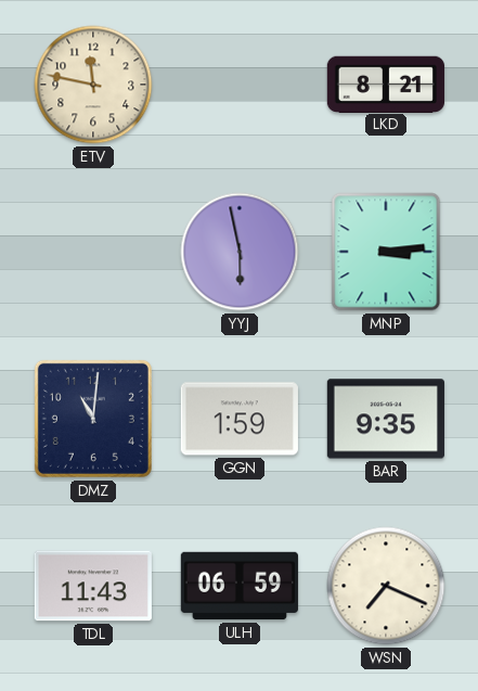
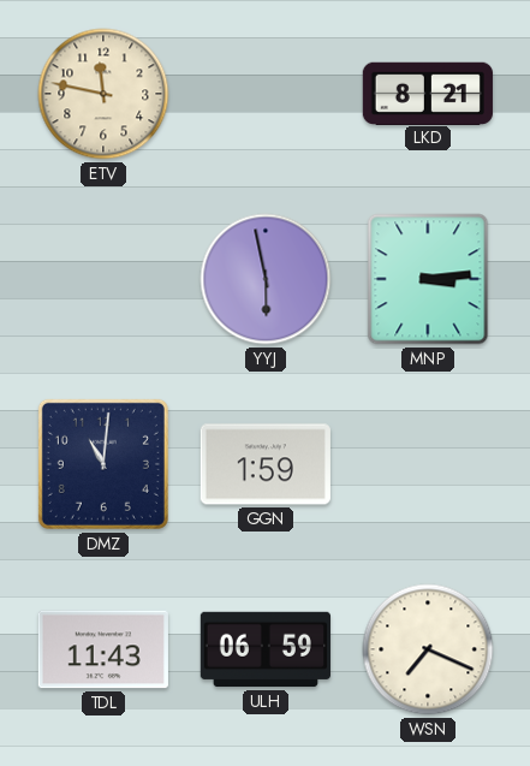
BAR: 9:35 -> none
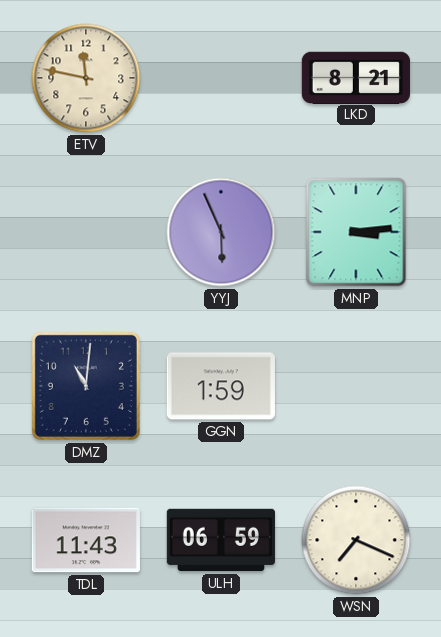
YYJ: 5:58 -> 5:56
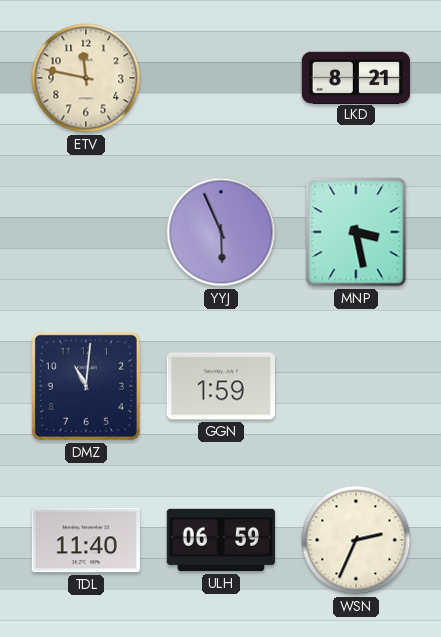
MNP: 3:14 -> 3:28
TDL: 11:43 -> 11:40
WSN: 7:19 -> 2:34
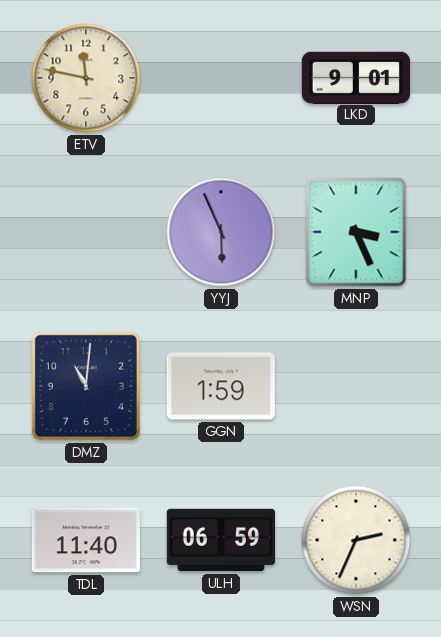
LKD: 8:21 -> 9:01
MNP: 3:28 -> 3:26
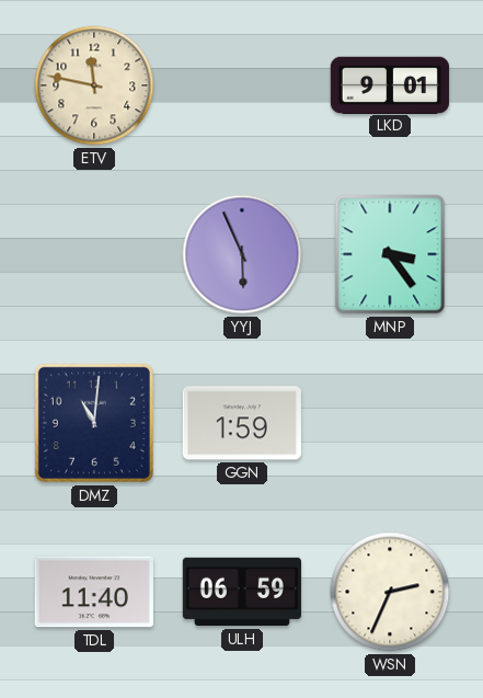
MNP: 3:26 -> 3:24
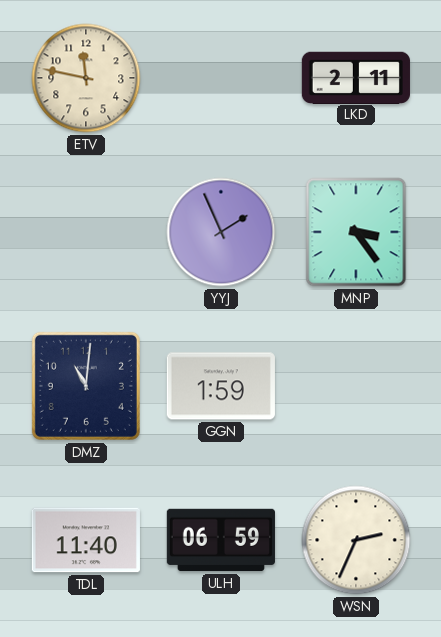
LKD: 9:01 -> 2:11
YYJ: 5:56 -> 1:56
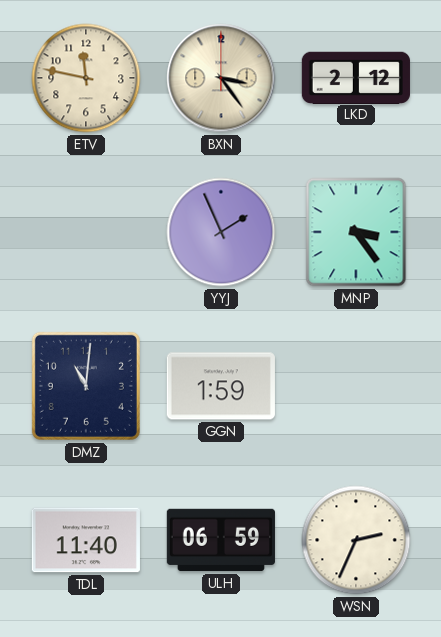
BXN: none -> 3:24
LKD: 2:11 -> 2:12
